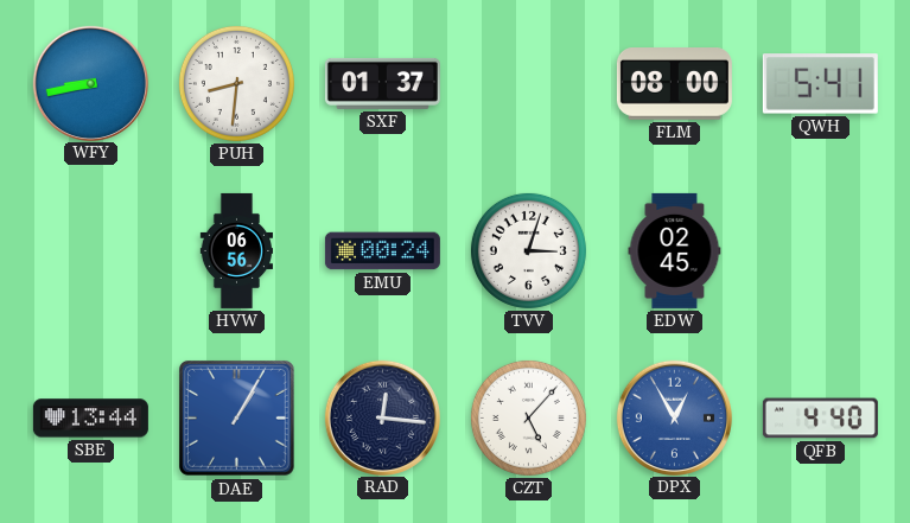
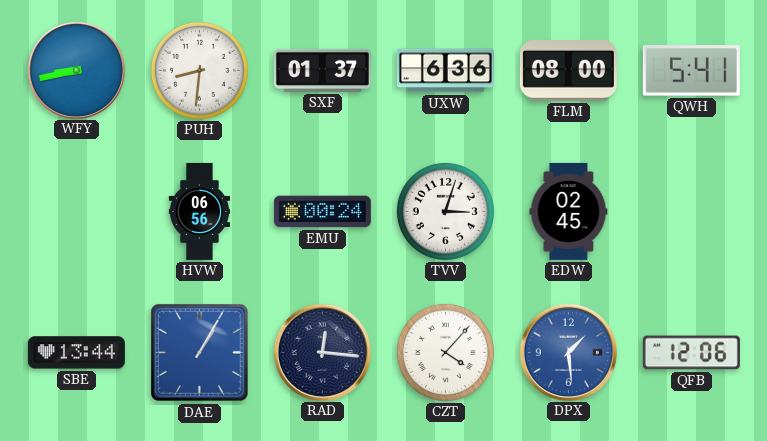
UXW: none -> 6:36
CZT: 5:07 -> 4:07
DPX: 12:55 -> 1:29
QFB: 4:40 -> 12:06
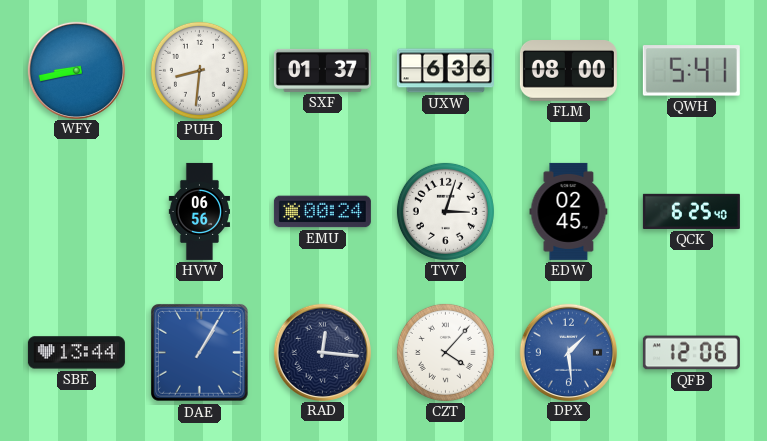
QCK: none -> 6:25
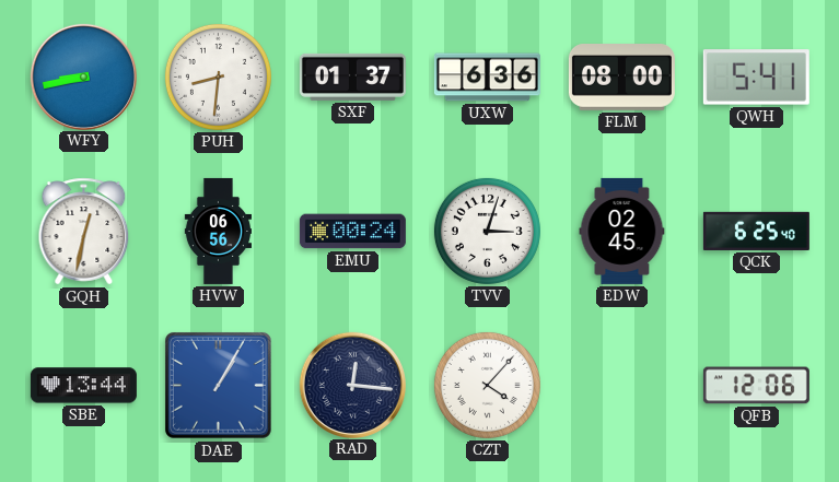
GQH: none -> 12:32
DPX: 1:29 -> none
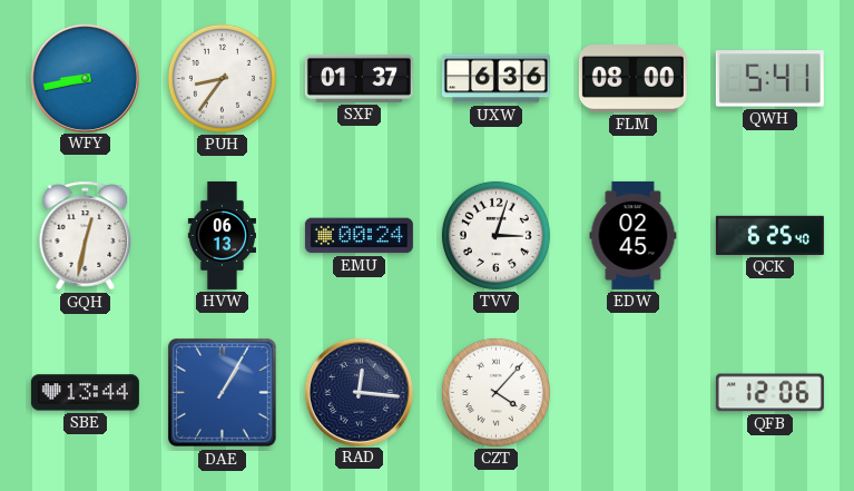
PUH: 8:31 -> 8:36
HVW: 06:56 -> 06:13
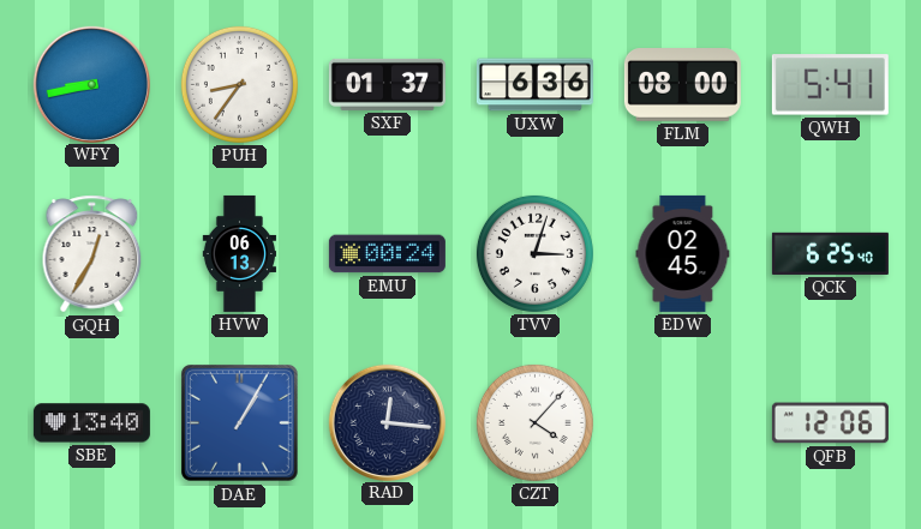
GQH: 12:32 -> 12:35
SBE: 13:44 -> 13:40
